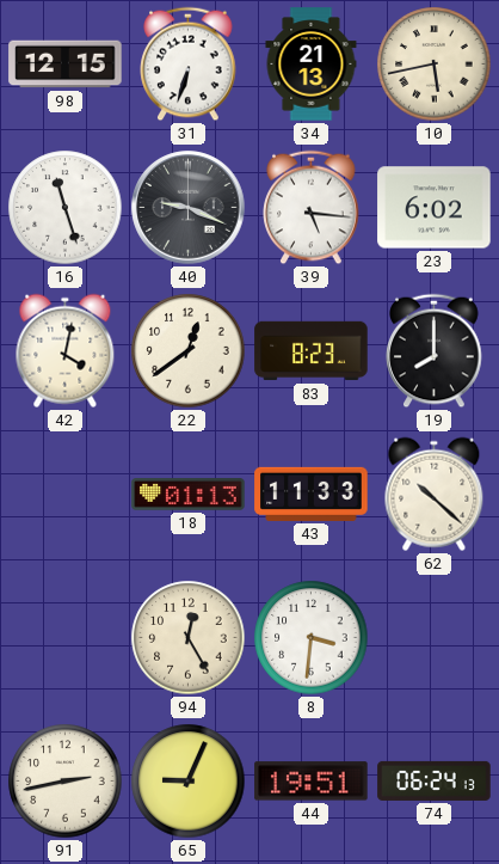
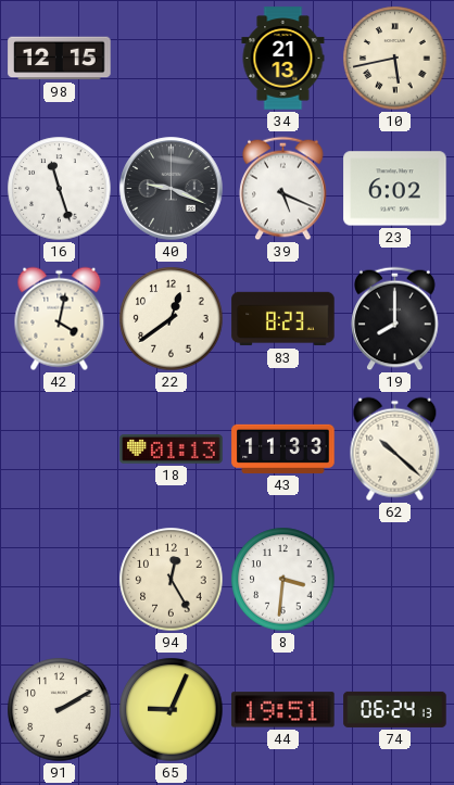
31: 6:33 -> none
39: 5:16 -> 5:19
91: 2:43 -> 2:10
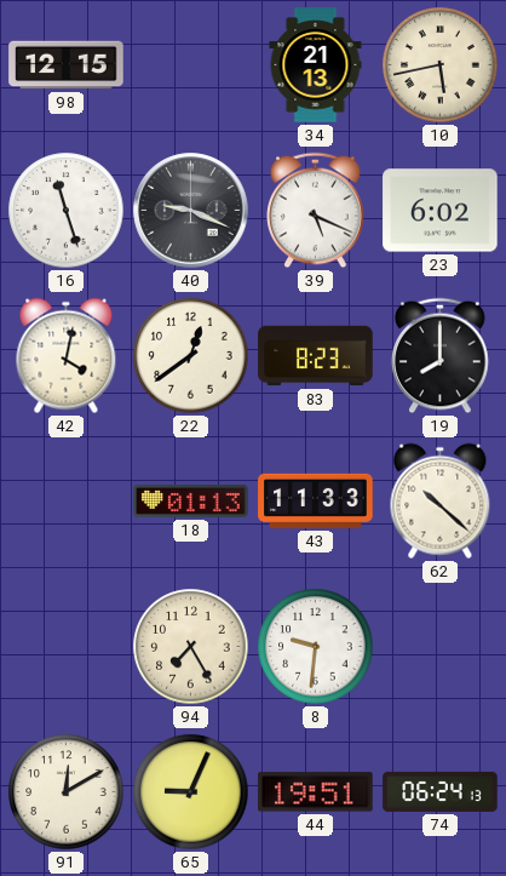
94: 12:25 -> 7:25
8: 3:31 -> 9:31
91: 2:10 -> 12:10
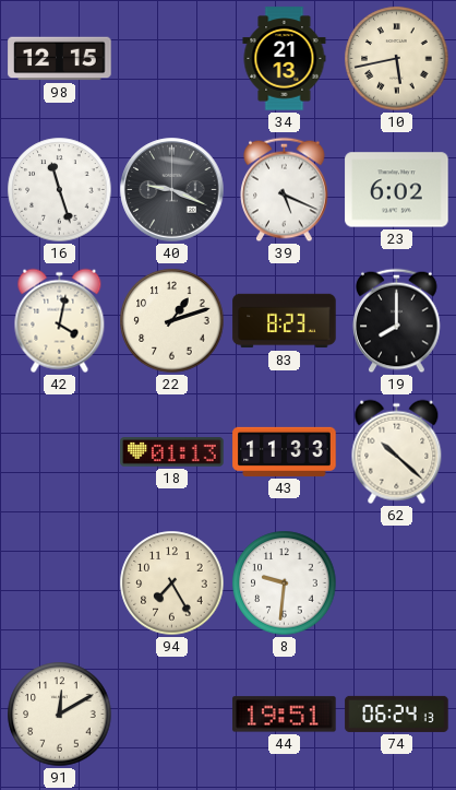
22: 12:39 -> 1:12
65: 9:04 -> none
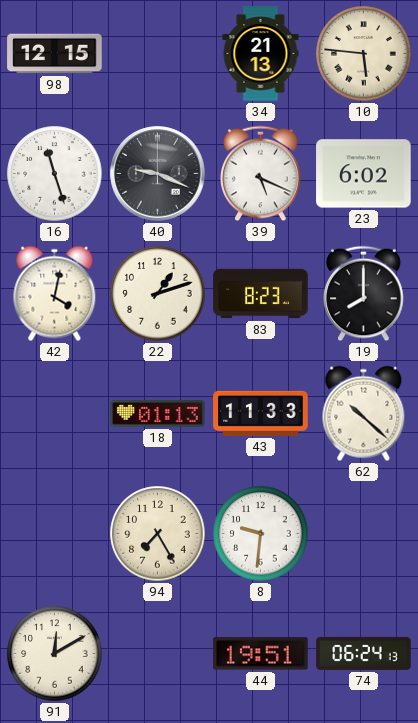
10: 5:43 -> 5:46
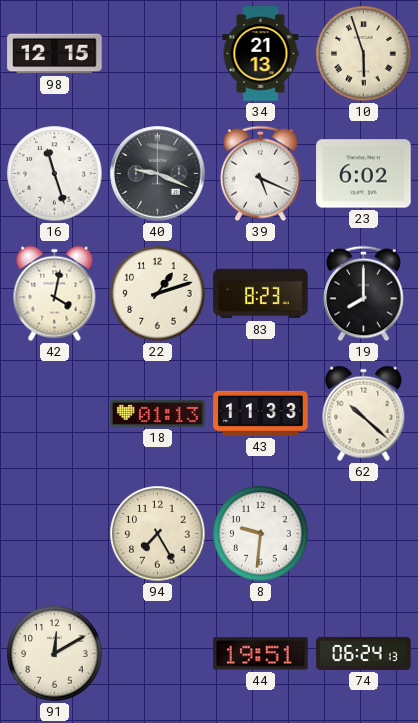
10: 5:46 -> 5:57
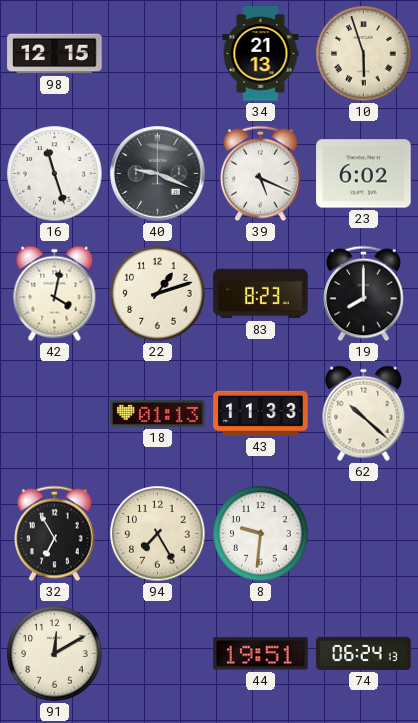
32: none -> 6:55
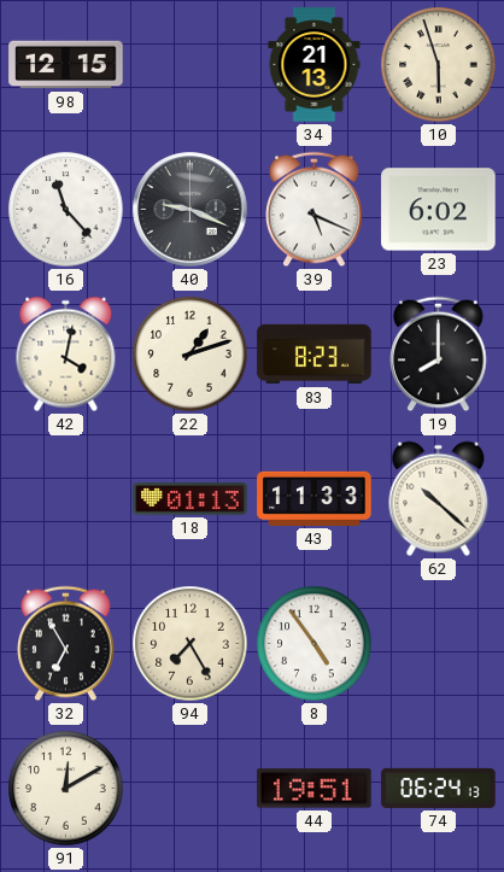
16: 11:27 -> 11:23
8: 9:31 -> 4:54
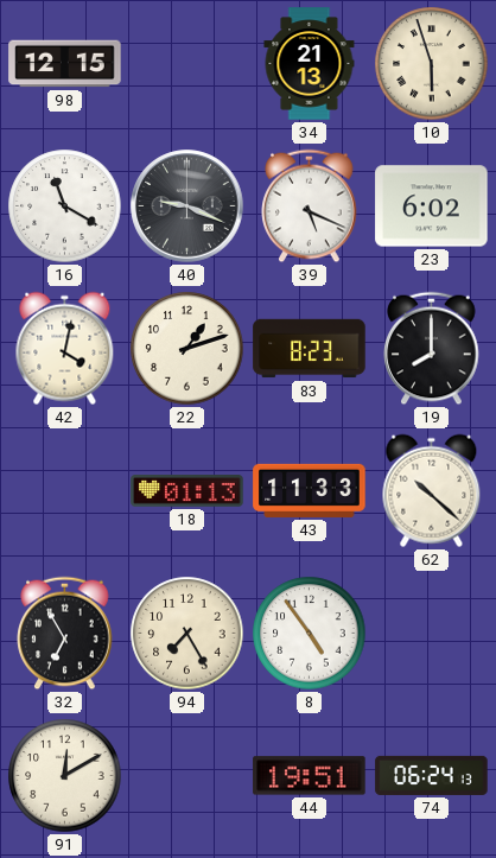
16: 11:23 -> 11:20
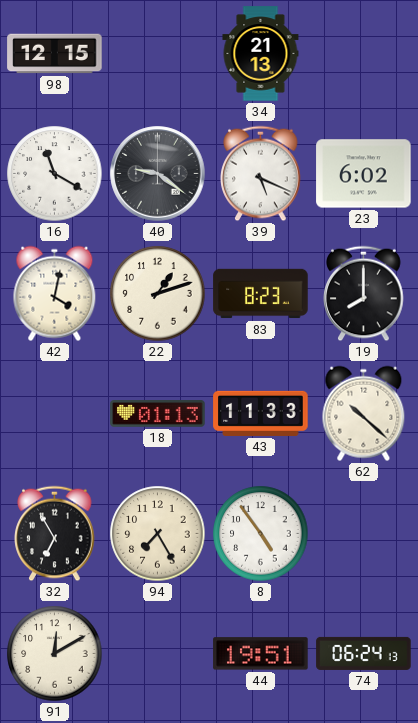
10: 5:57 -> none
40: 9:19 -> 9:21
